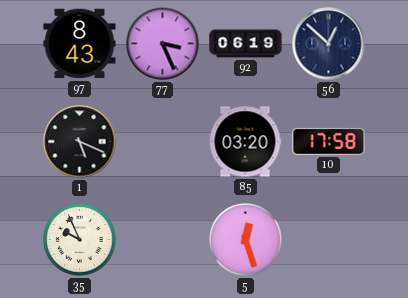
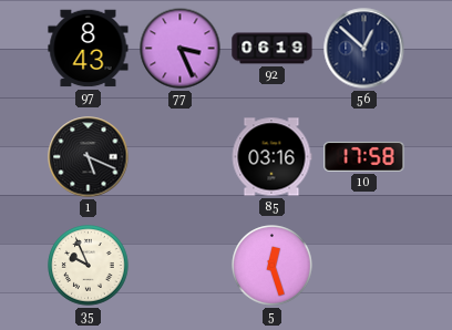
85: 03:20 -> 03:16
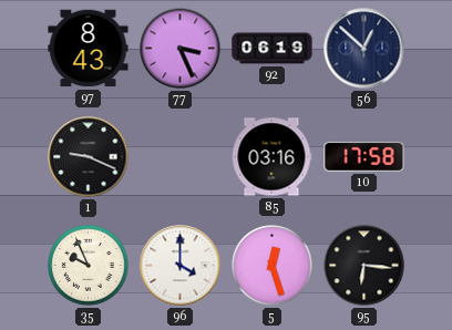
1: 5:19 -> 9:19
96: none -> 4:00
95: none -> 6:16
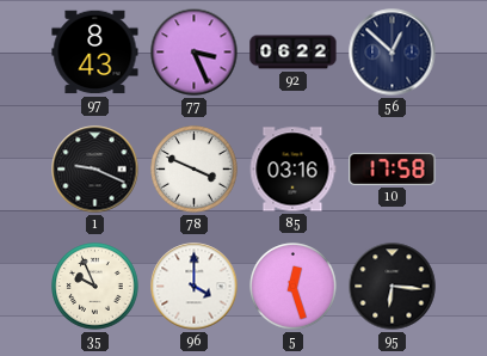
92: 06:19 -> 06:22
78: none -> 3:49
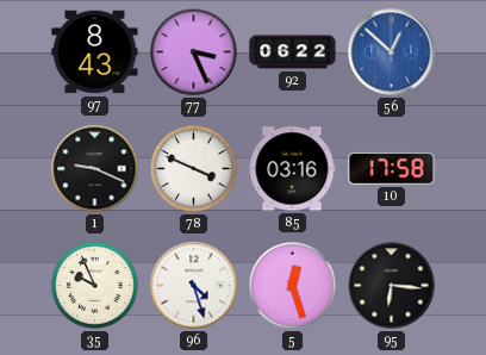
56 dial: navy -> blue
96: 4:00 -> 4:27
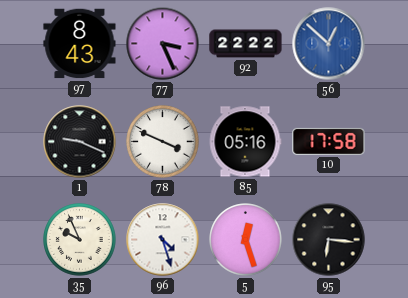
92: 06:22 -> 22:22
85: 03:16 -> 05:16
